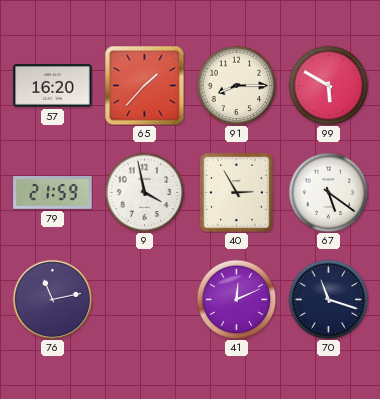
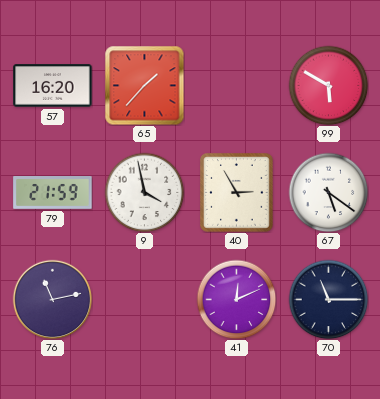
91: 8:15 -> none
70: 11:18 -> 11:15
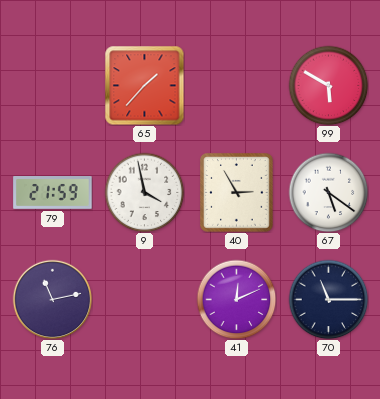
57: 16:20 -> none
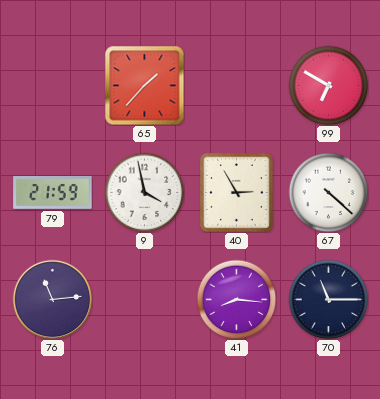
99: 5:50 -> 6:50
67: 5:21 -> 4:22
76: 11:13 -> 11:14
41: 12:11 -> 8:16
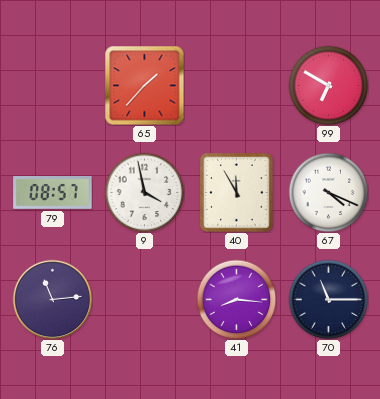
79: 21:59 -> 08:57
40: 2:55 -> 11:55
67: 4:22 -> 4:19
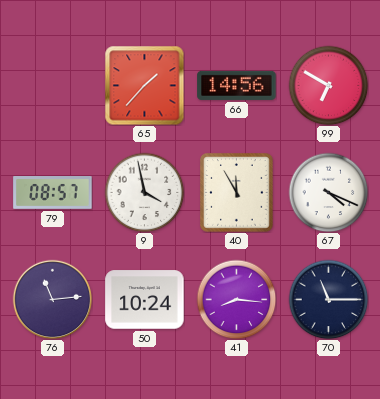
66: none -> 14:56
50: none -> 10:24
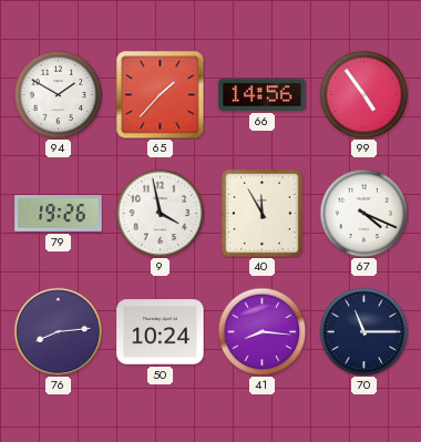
94: none -> 1:50
99: 6:50 -> 4:54
79: 08:57 -> 19:26
76: 11:14 -> 8:14
